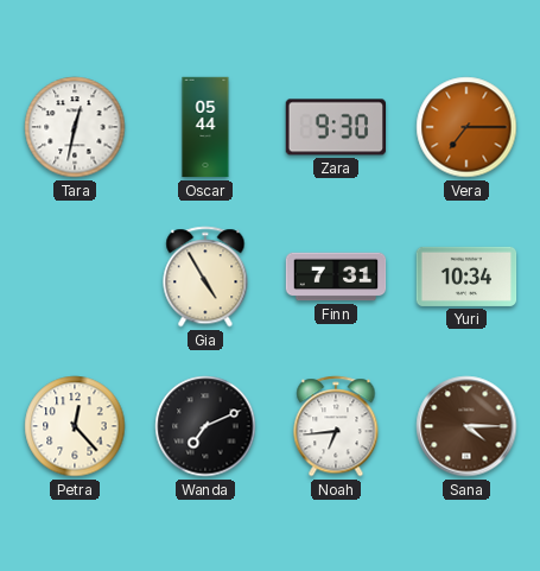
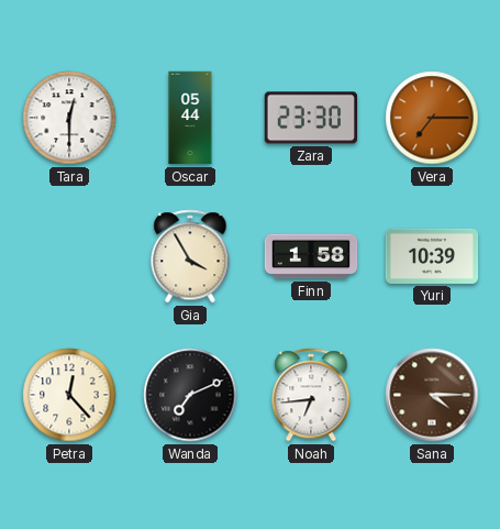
Tara: 12:32 -> 12:30
Zara: 9:30 -> 23:30
Gia: 4:55 -> 3:55
Finn: 7:31 -> 1:58
Yuri: 10:34 -> 10:39
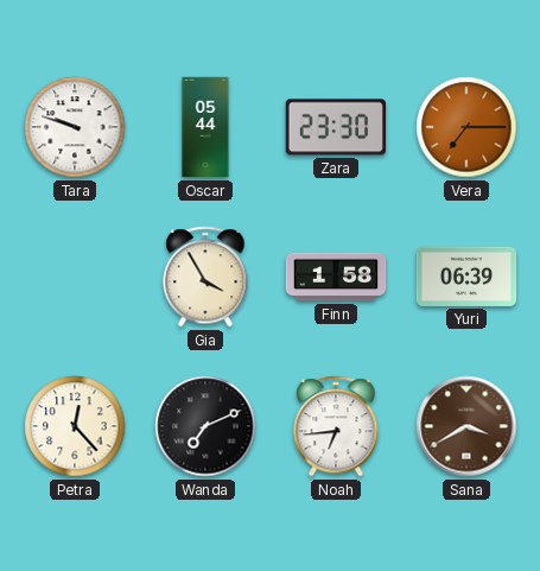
Tara: 12:30 -> 9:48
Yuri: 10:39 -> 06:39
Sana: 4:15 -> 3:40
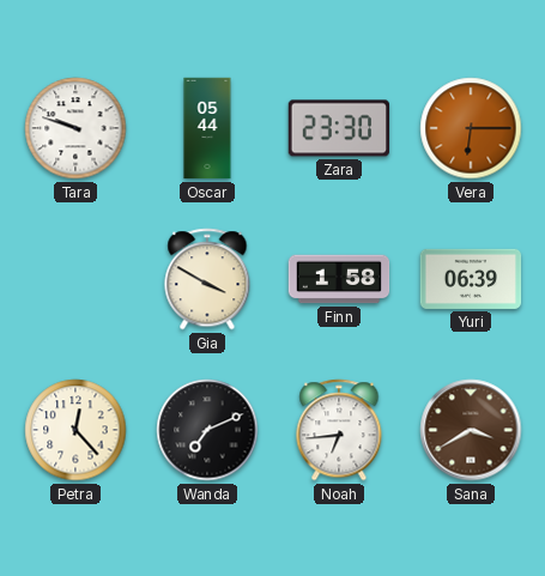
Vera: 7:15 -> 6:15
Gia: 3:55 -> 3:50
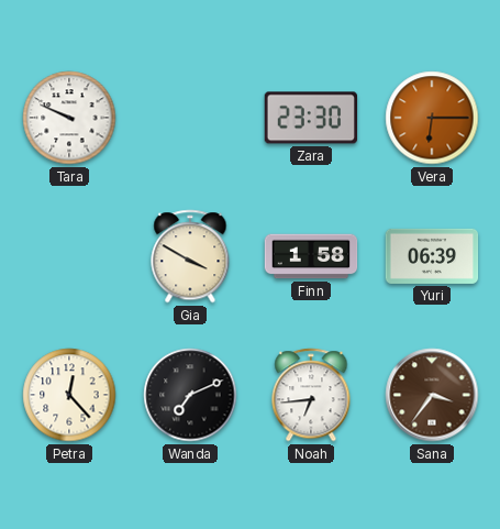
Tara: 9:48 -> 9:49
Oscar: 05:44 -> none
Sana: 3:40 -> 3:36
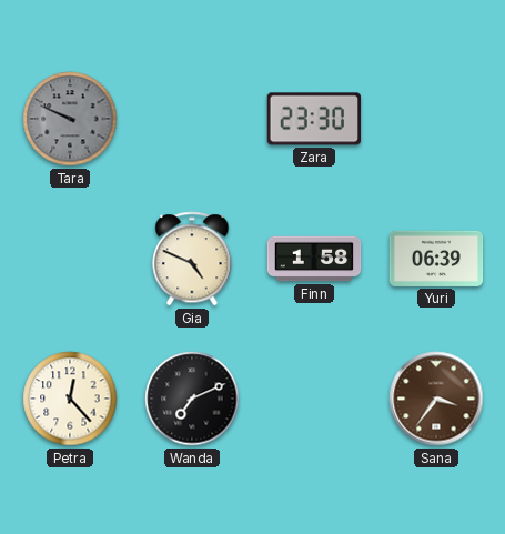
Tara dial: white -> grey
Vera: 6:15 -> none
Gia: 3:50 -> 4:49
Noah: 6:44 -> none
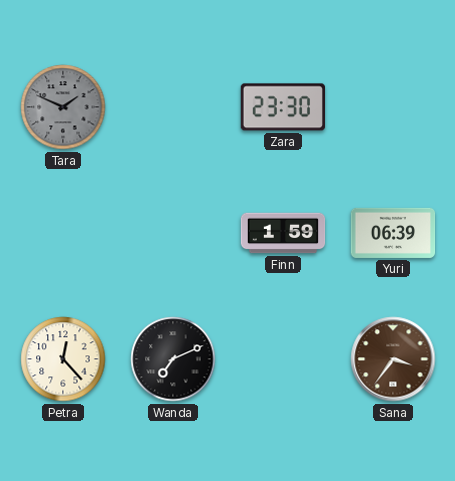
Tara: 9:49 -> 1:49
Gia: 4:49 -> none
Finn: 1:58 -> 1:59
